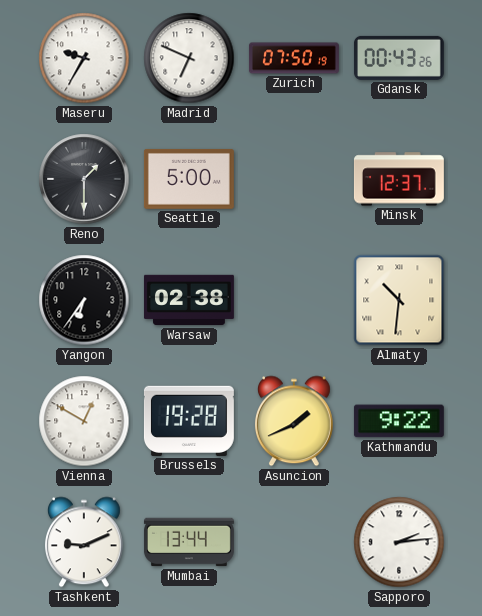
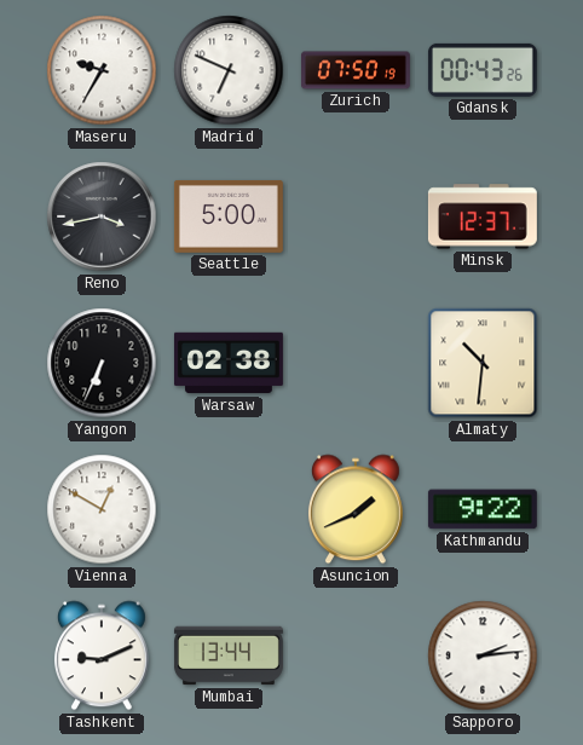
Reno: 1:30 -> 3:43
Yangon: 6:36 -> 6:34
Brussels: 19:28 -> none
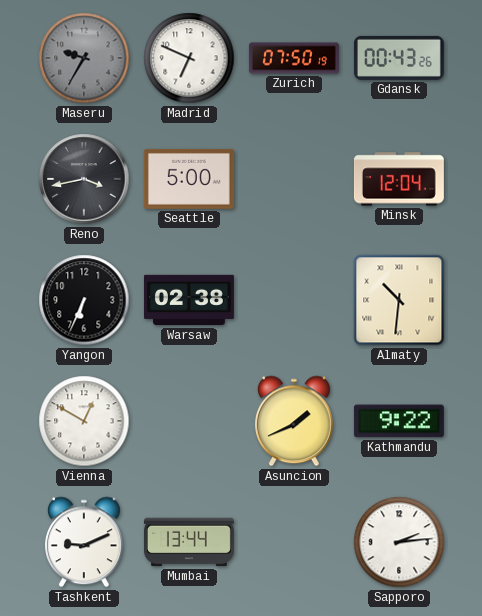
Maseru dial: white -> grey
Minsk: 12:37 -> 12:04
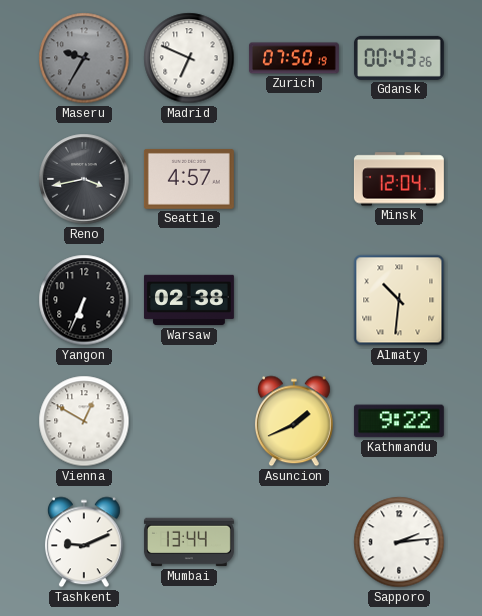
Seattle: 5:00 -> 4:57
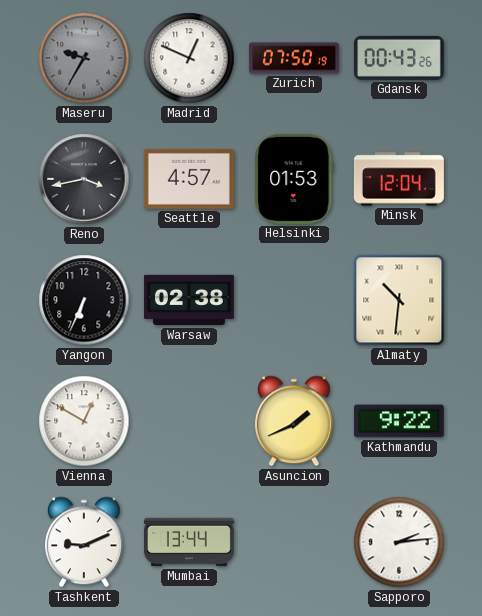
Madrid: 6:49 -> 12:49
Helsinki: none -> 01:53
